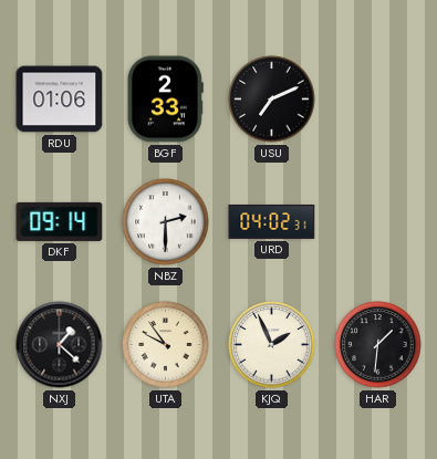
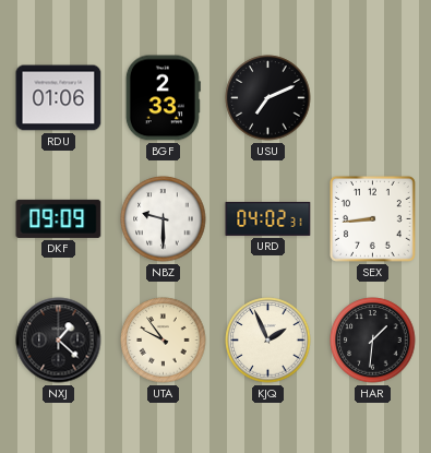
DKF: 09:14 -> 09:09
NBZ: 2:30 -> 9:30
SEX: none -> 8:44
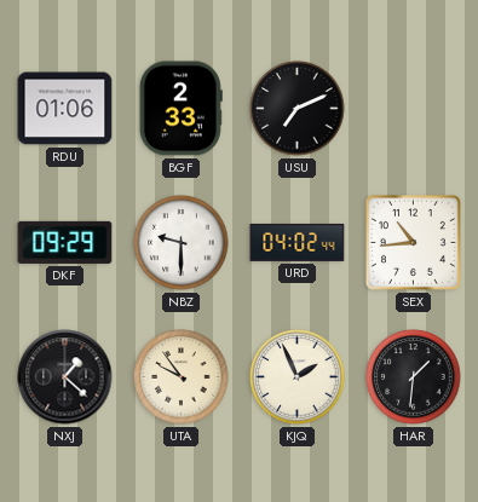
DKF: 09:09 -> 09:29
URD: 04:02:31 -> 04:02:44
SEX: 8:44 -> 10:44
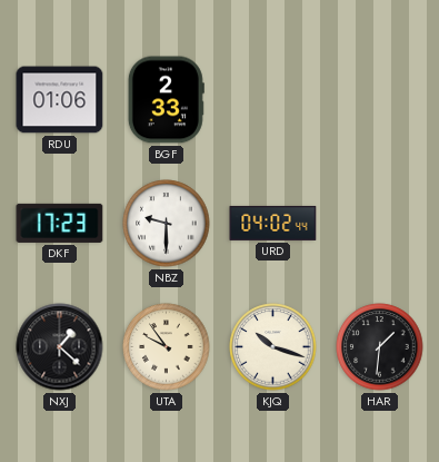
USU: 7:11 -> none
DKF: 09:29 -> 17:23
SEX: 10:44 -> none
KJQ: 1:56 -> 10:18
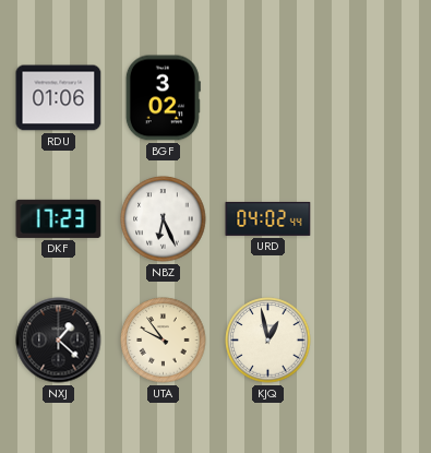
BGF: 2:33 -> 3:02
NBZ: 9:30 -> 6:26
KJQ: 10:18 -> 12:58
HAR: 1:31 -> none
